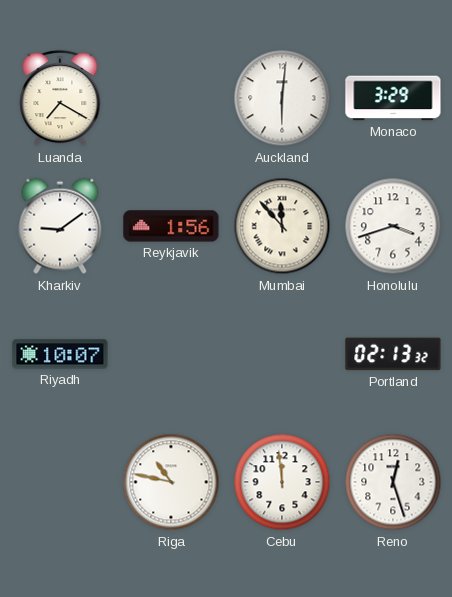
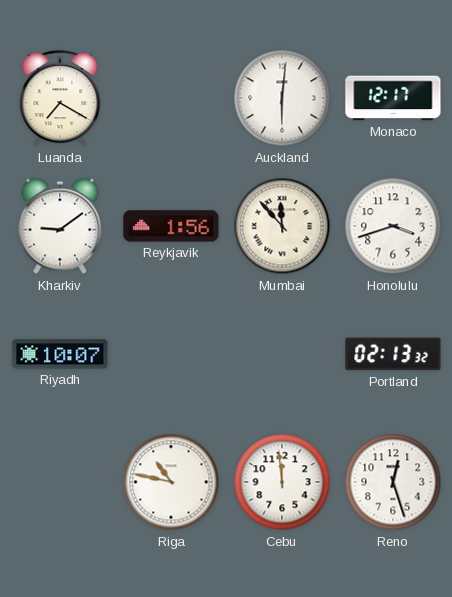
Monaco: 3:29 -> 12:17
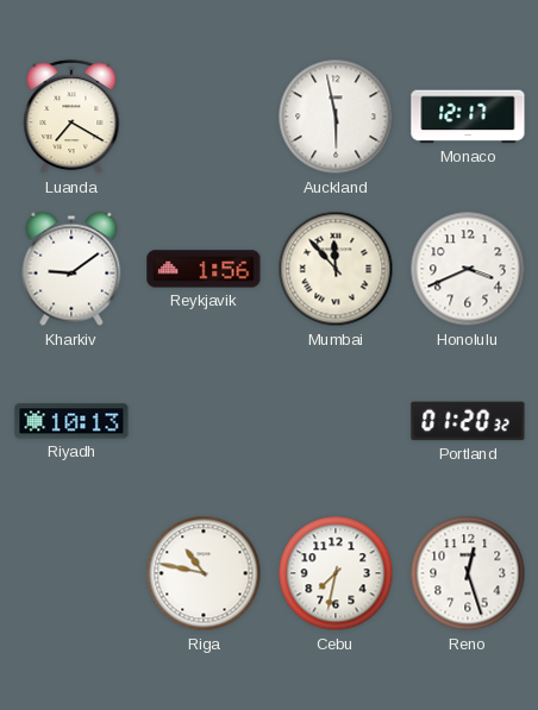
Auckland: 6:01 -> 5:58
Honolulu: 3:42 -> 3:41
Riyadh: 10:07 -> 10:13
Portland: 02:13 -> 01:20
Cebu: 11:59 -> 7:32
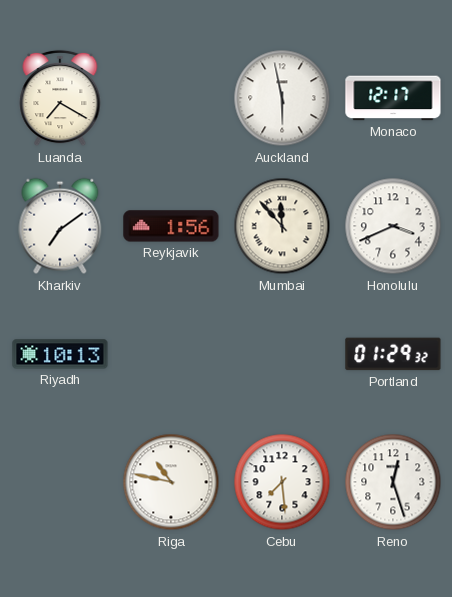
Kharkiv: 9:09 -> 7:09
Portland: 01:20 -> 01:29
Cebu: 7:32 -> 7:29
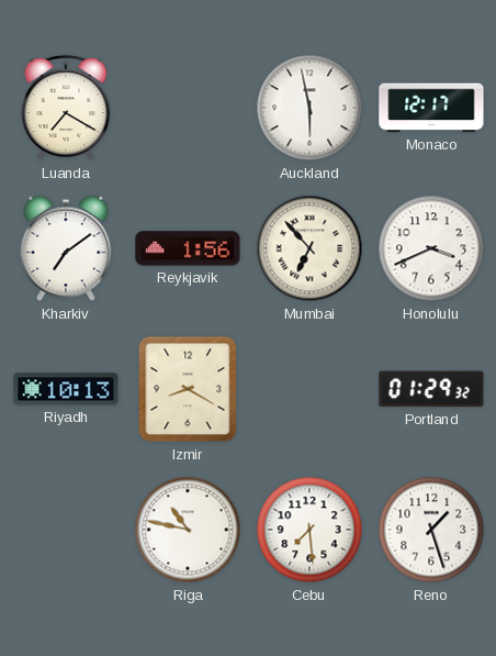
Mumbai: 11:53 -> 6:53
Izmir: none -> 8:20
Reno: 12:27 -> 1:27
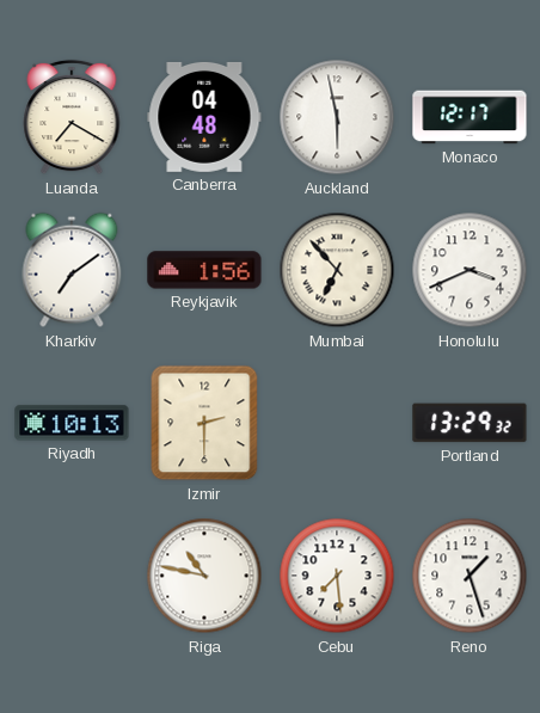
Canberra: none -> 04:48
Izmir: 8:20 -> 2:30
Portland: 01:29 -> 13:29
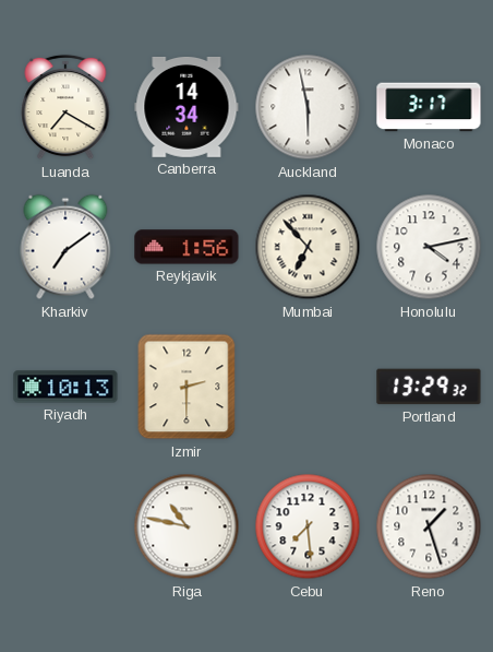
Canberra: 04:48 -> 14:34
Monaco: 12:17 -> 3:17
Honolulu: 3:41 -> 4:13
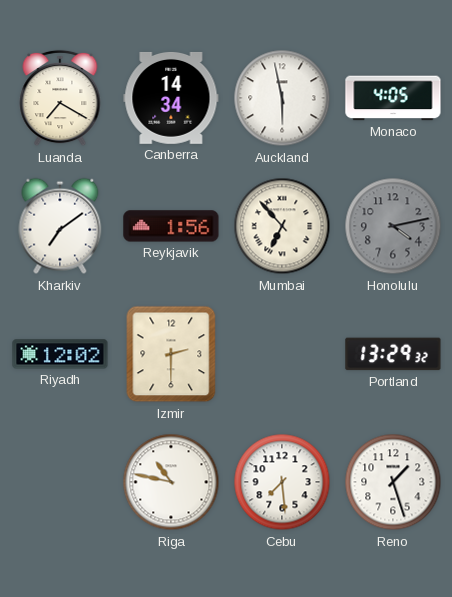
Monaco: 3:17 -> 4:05
Honolulu dial: white -> grey
Riyadh: 10:13 -> 12:02
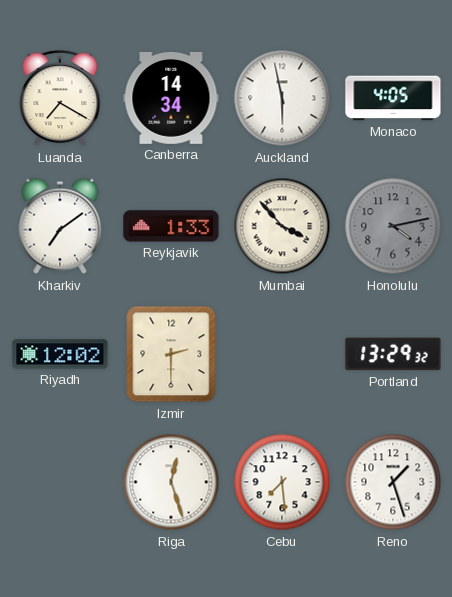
Reykjavik: 1:56 -> 1:33
Mumbai: 6:53 -> 3:53
Riga: 10:47 -> 12:27
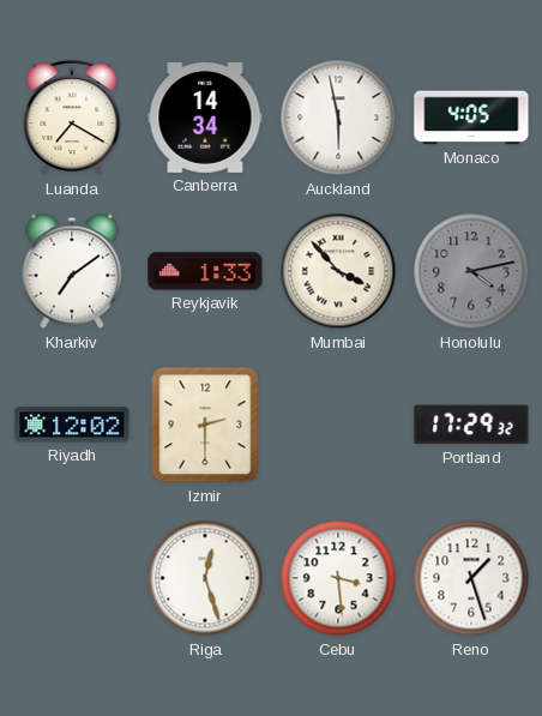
Portland: 13:29 -> 17:29
Cebu: 7:29 -> 3:29
